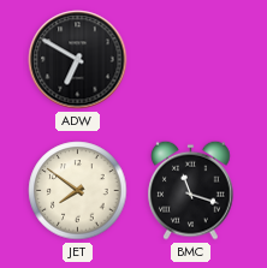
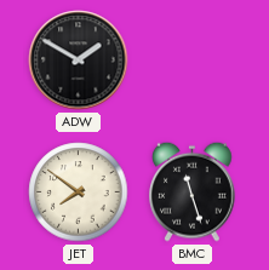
ADW: 6:50 -> 1:50
BMC: 11:18 -> 11:27
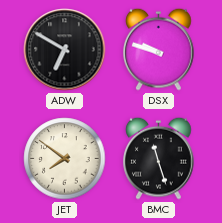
ADW: 1:50 -> 6:50
DSX: none -> 9:48
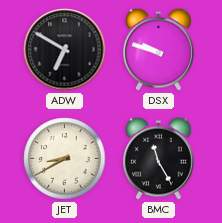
JET: 7:51 -> 8:40
BMC: 11:27 -> 11:25
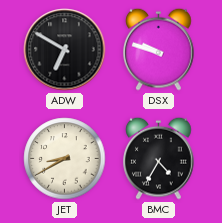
BMC: 11:25 -> 4:35
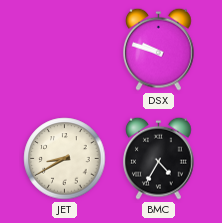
ADW: 6:50 -> none
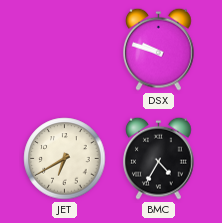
JET: 8:40 -> 6:40
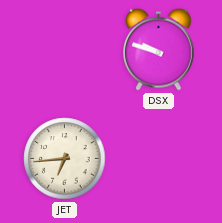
JET: 6:40 -> 6:44
BMC: 4:35 -> none
